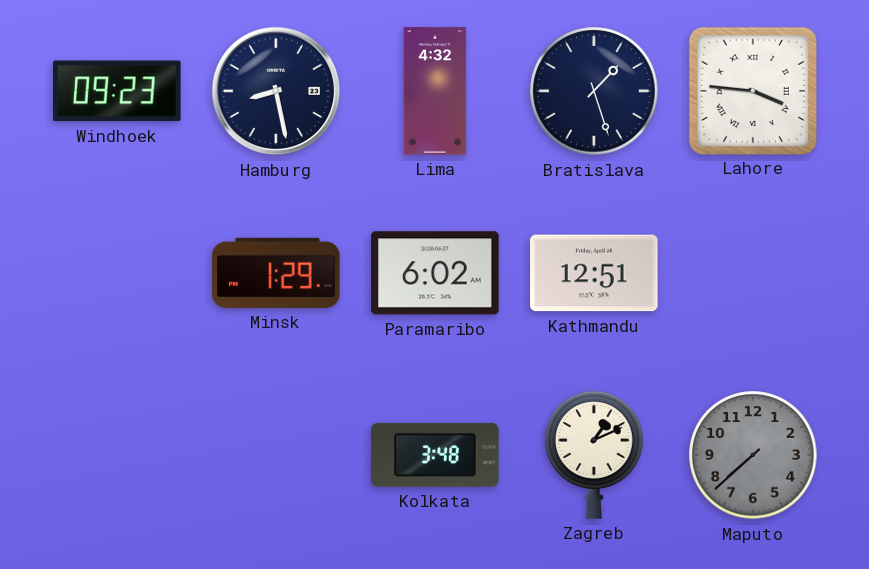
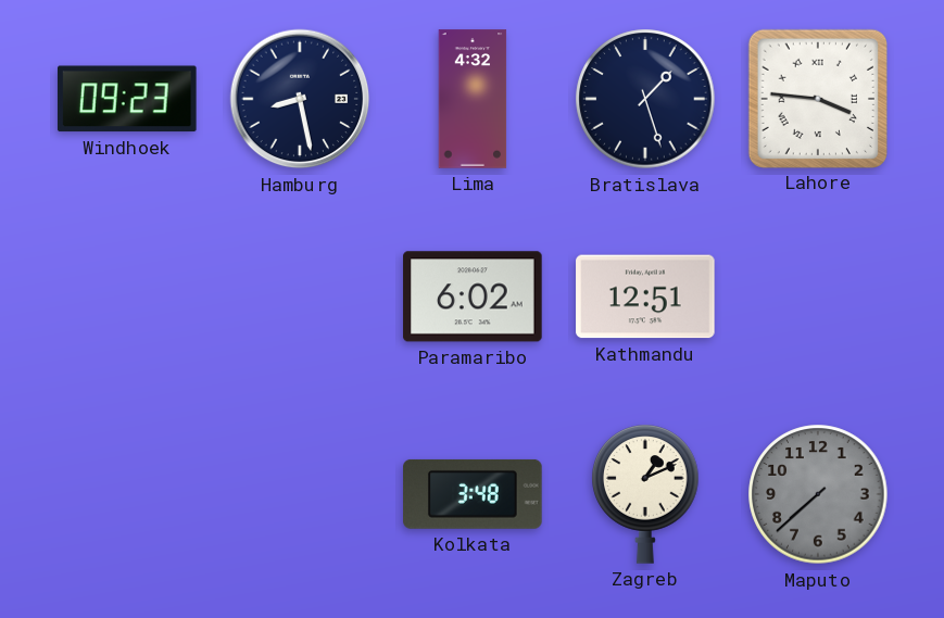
Minsk: 1:29 -> none
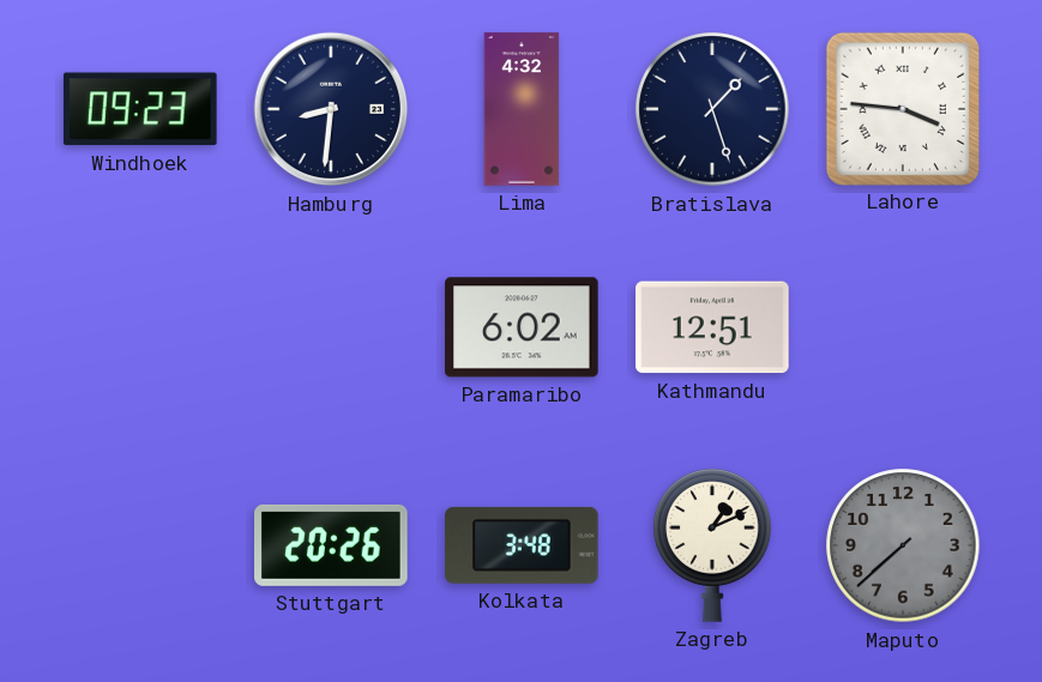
Hamburg: 8:28 -> 8:31
Stuttgart: none -> 20:26
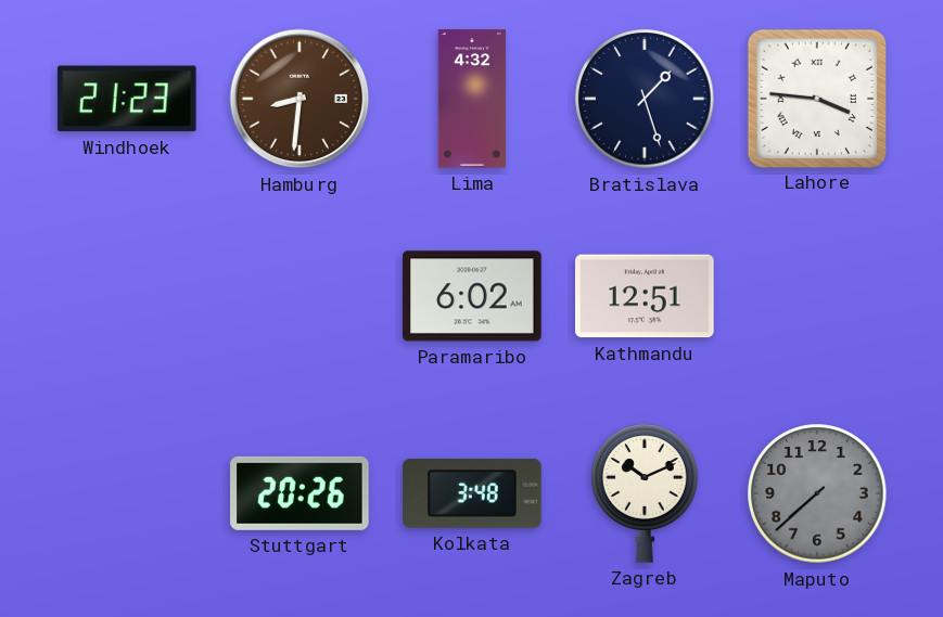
Windhoek: 09:23 -> 21:23
Hamburg dial: navy -> brown
Zagreb: 1:11 -> 10:11
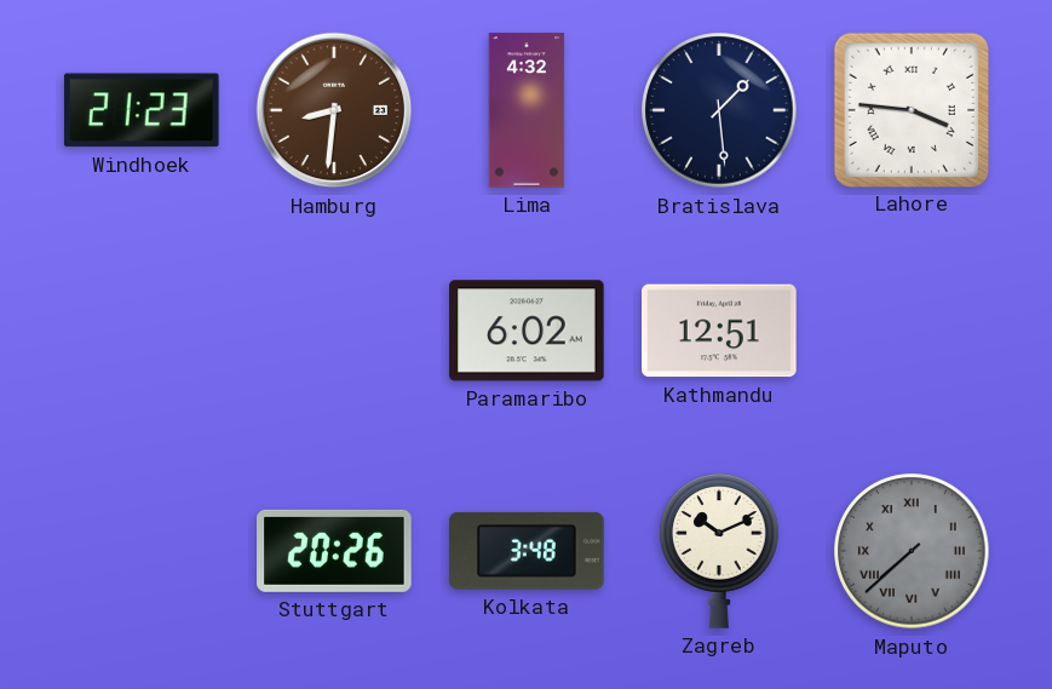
Bratislava: 1:27 -> 1:29
Maputo numerals: Arabic -> Roman
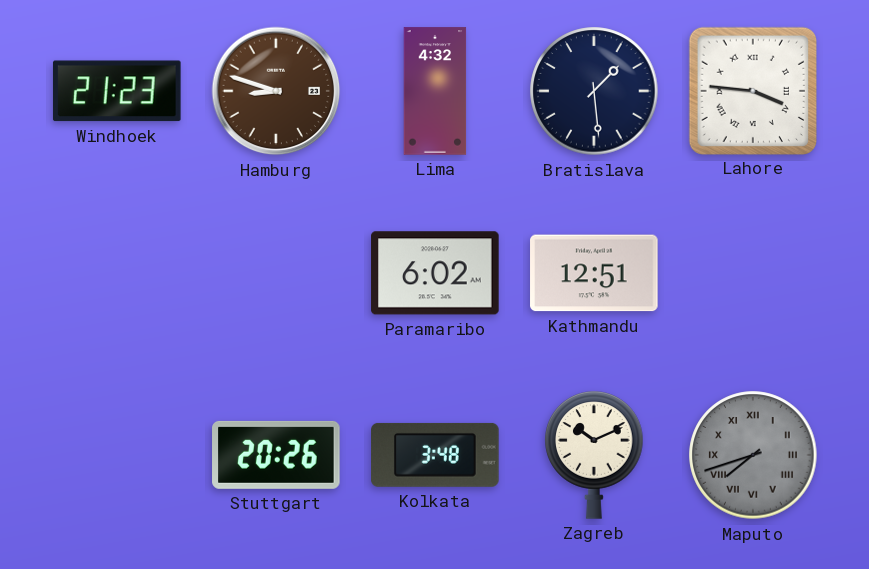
Hamburg: 8:31 -> 8:48
Maputo: 7:38 -> 7:42
